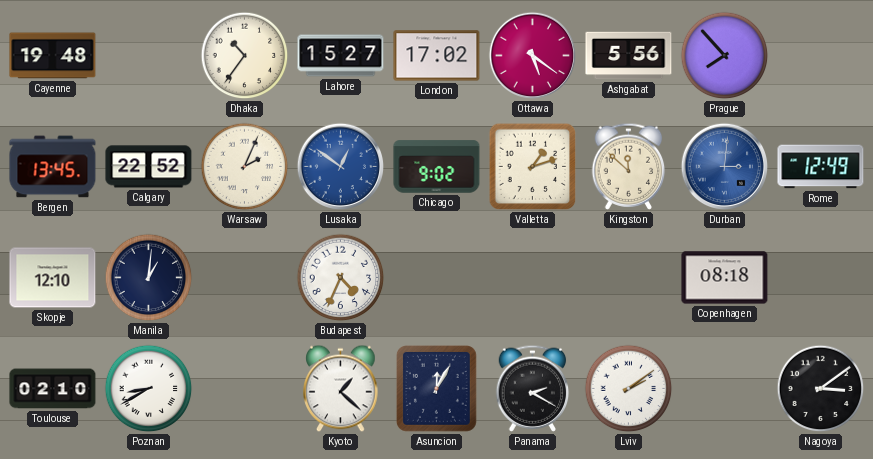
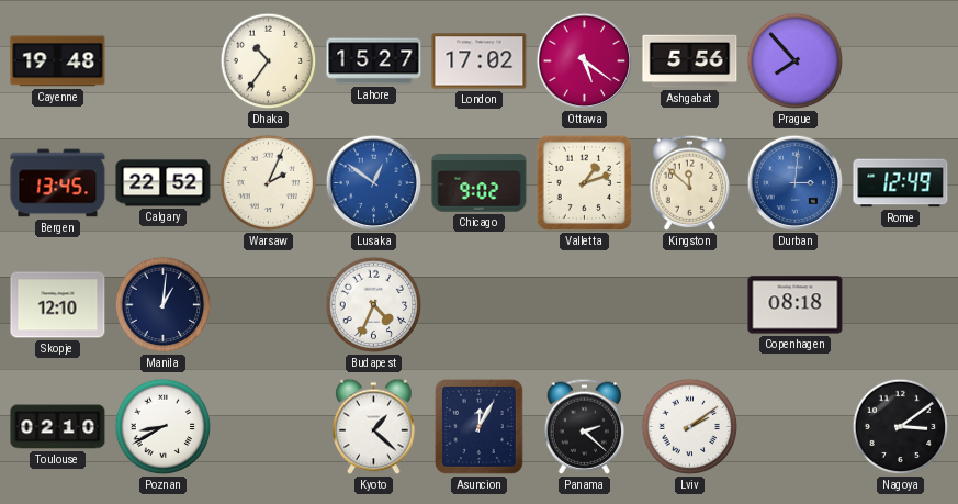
Panama: 2:20 -> 2:22
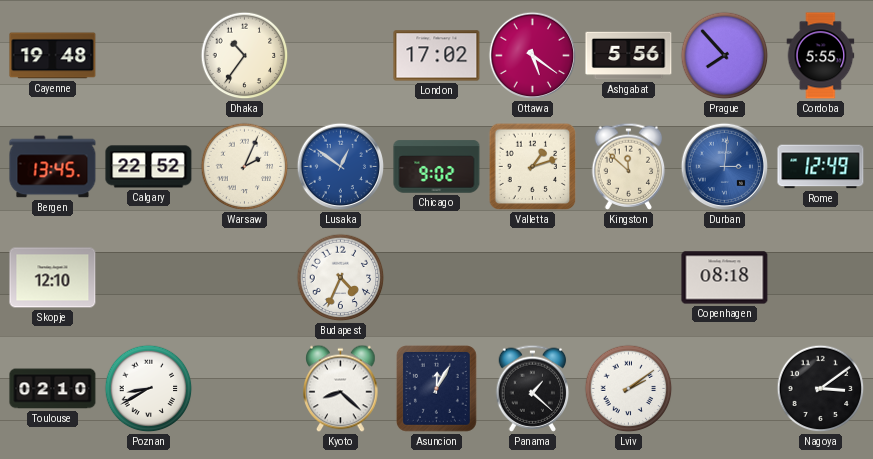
Lahore: 15:27 -> none
Cordoba: none -> 5:55
Manila: 1:01 -> none
Kyoto: 1:22 -> 8:22
Panama: 2:22 -> 1:22
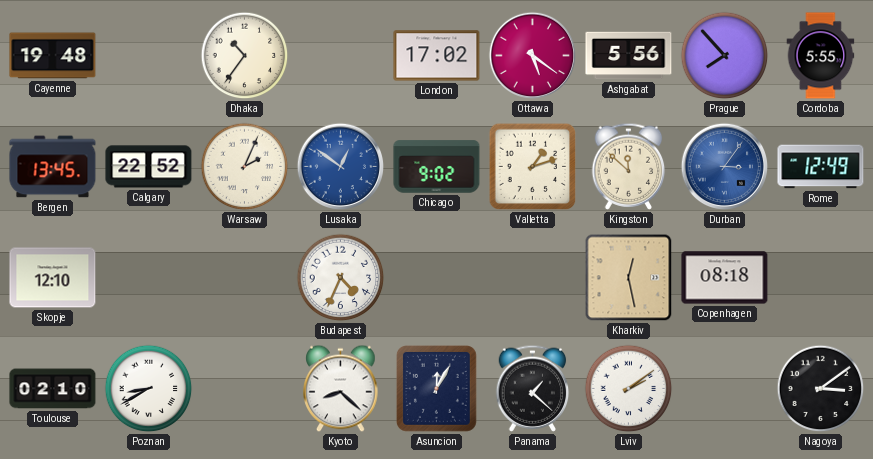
Durban: 3:01 -> 3:06
Kharkiv: none -> 12:28
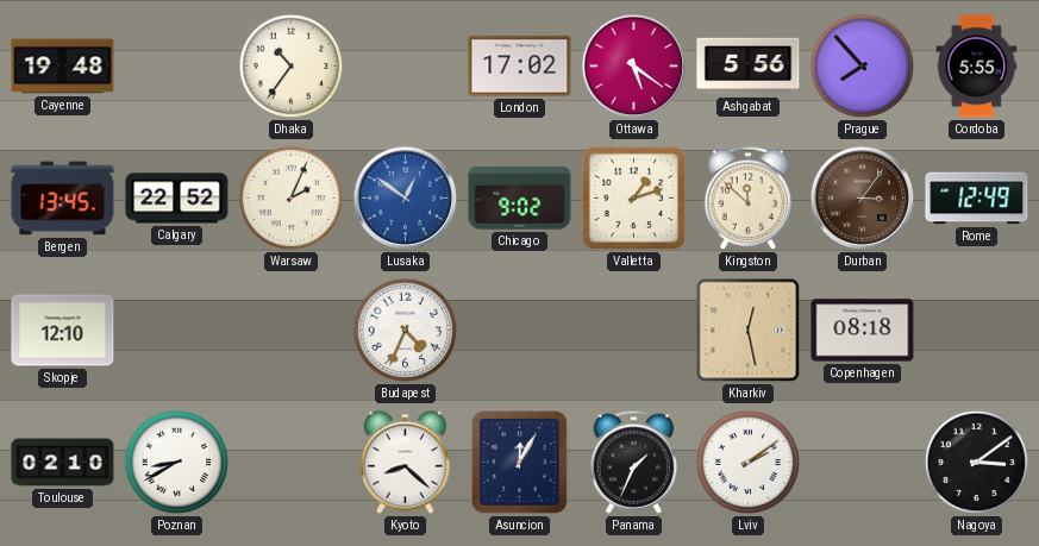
Durban dial: blue -> brown
Panama: 1:22 -> 1:34
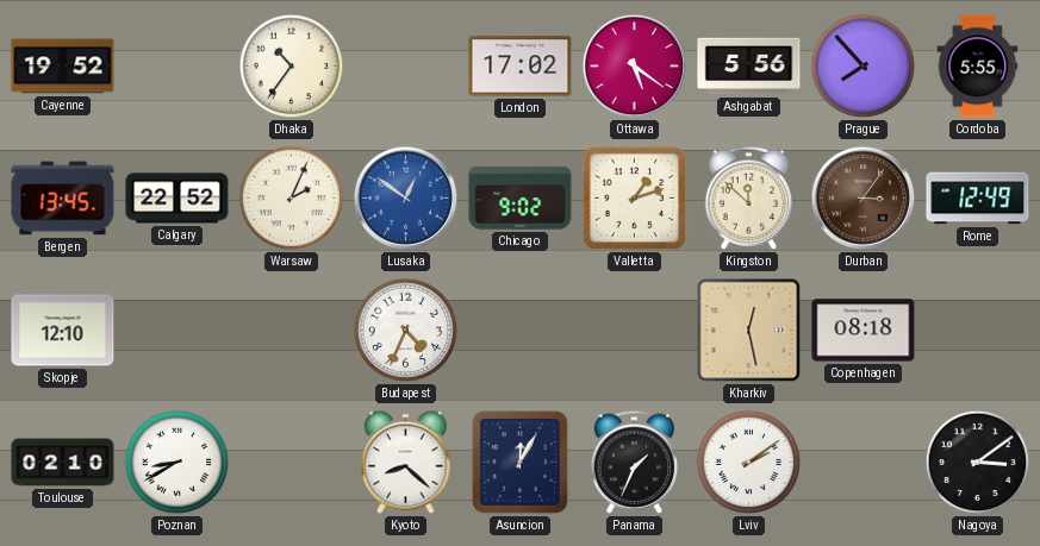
Cayenne: 19:48 -> 19:52
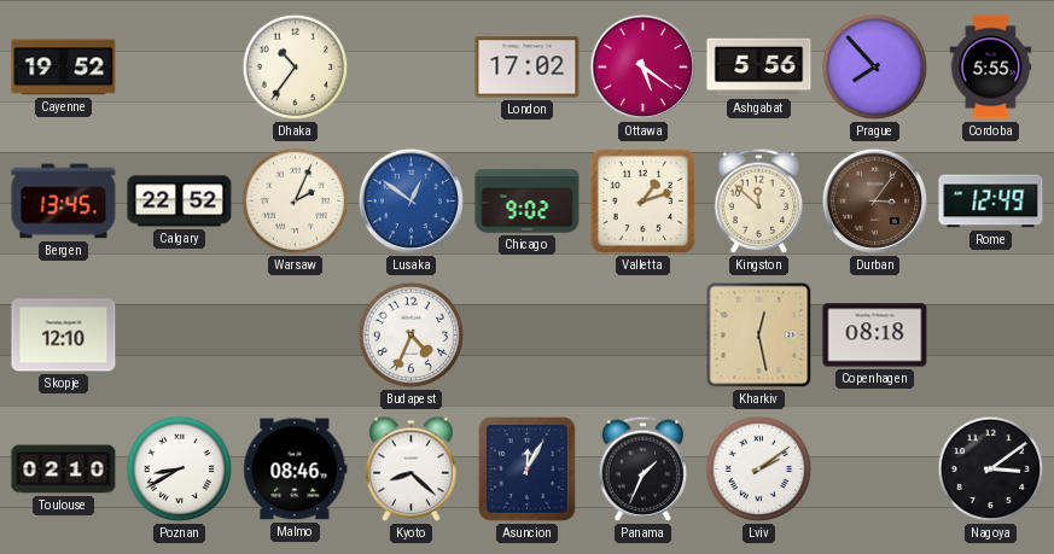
Malmo: none -> 08:46
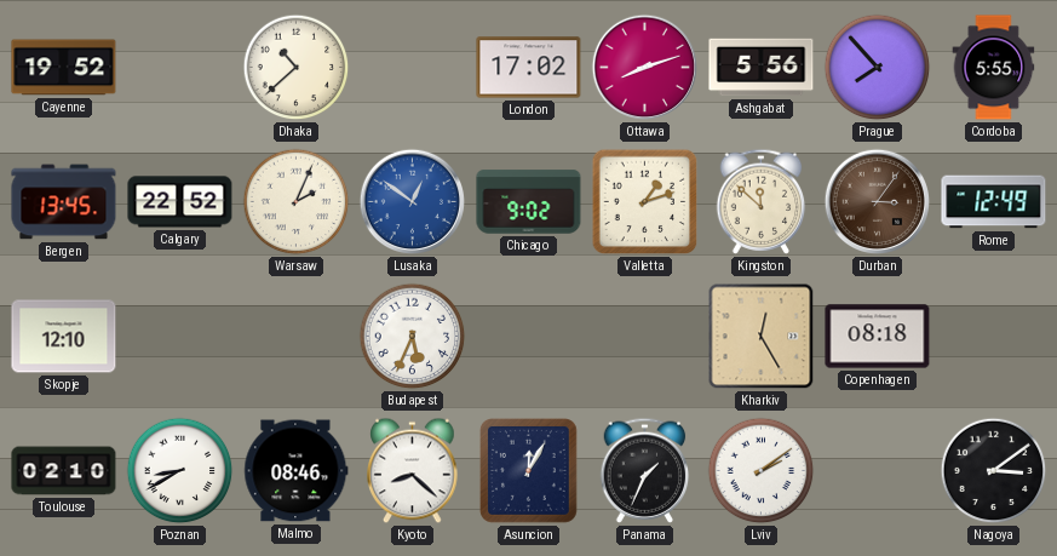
Dhaka: 10:36 -> 10:38
Ottawa: 5:21 -> 8:12
Budapest: 4:34 -> 5:34
Kharkiv: 12:28 -> 12:25
